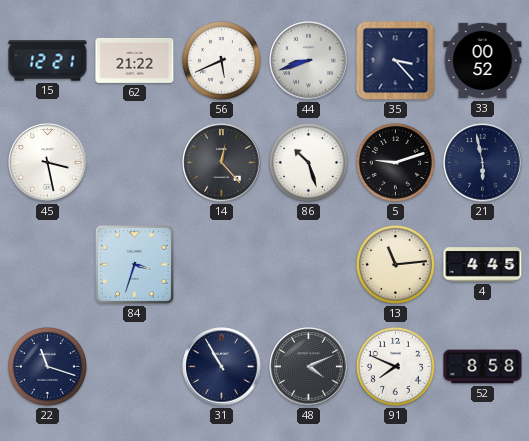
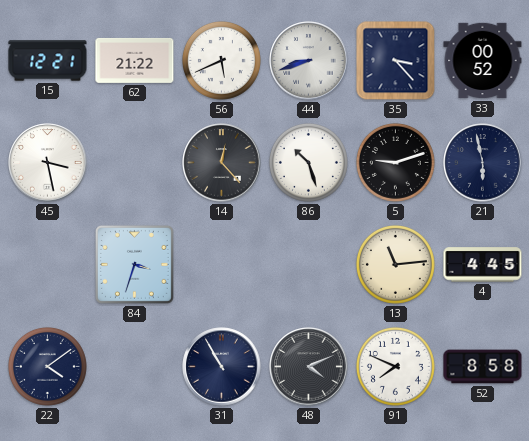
22: 11:18 -> 4:09
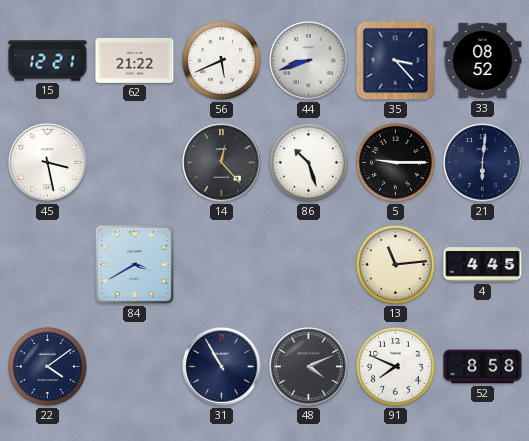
33: 00:52 -> 08:52
5: 9:12 -> 9:15
21: 5:58 -> 6:01
84: 3:33 -> 3:40
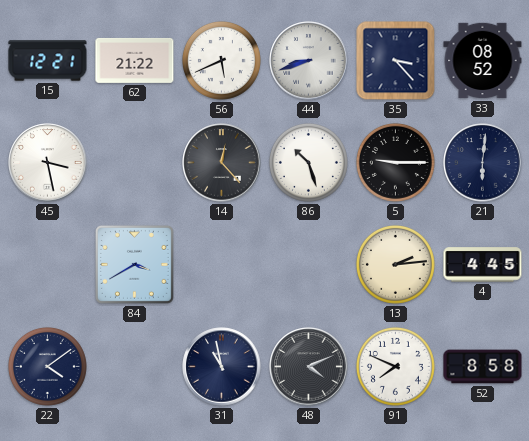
13: 11:14 -> 2:14
31: 10:55 -> 10:58
